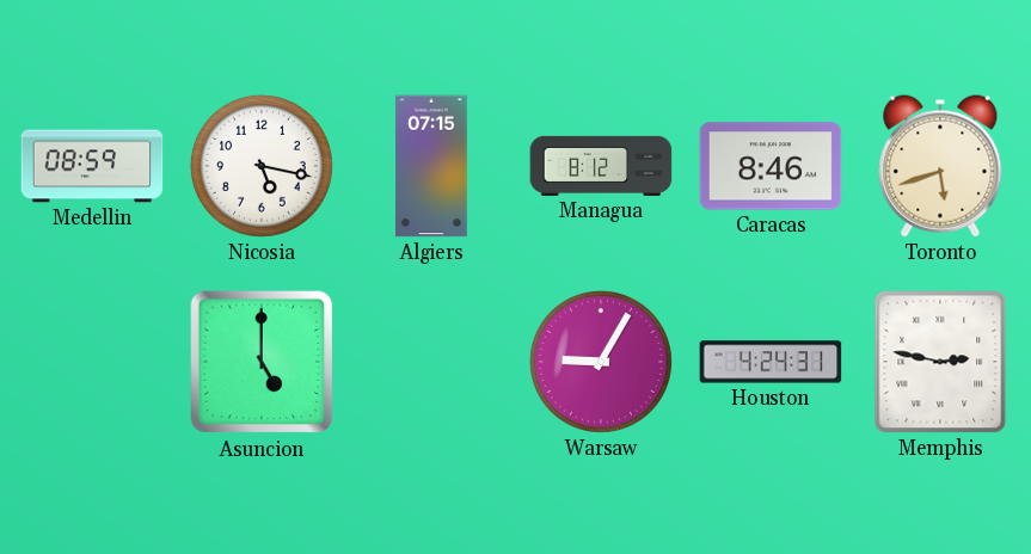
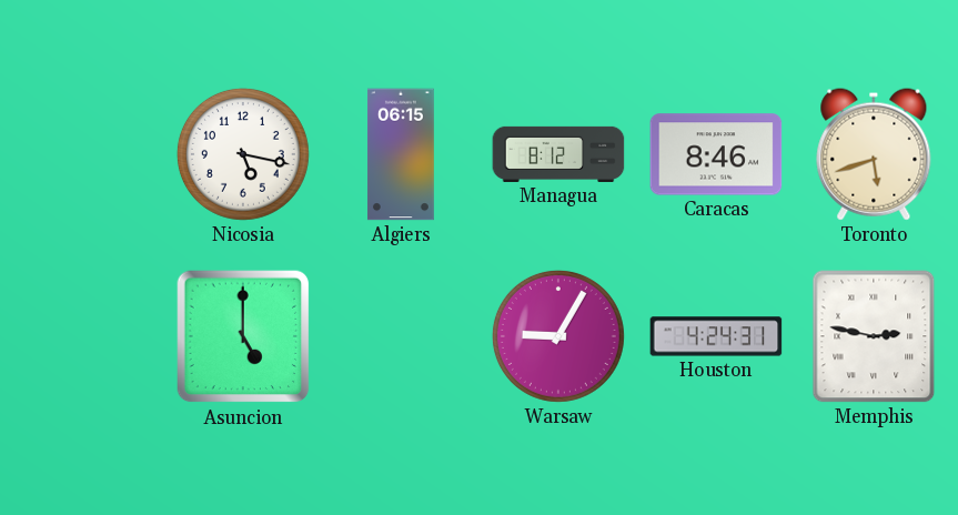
Medellin: 08:59 -> none
Algiers: 07:15 -> 06:15
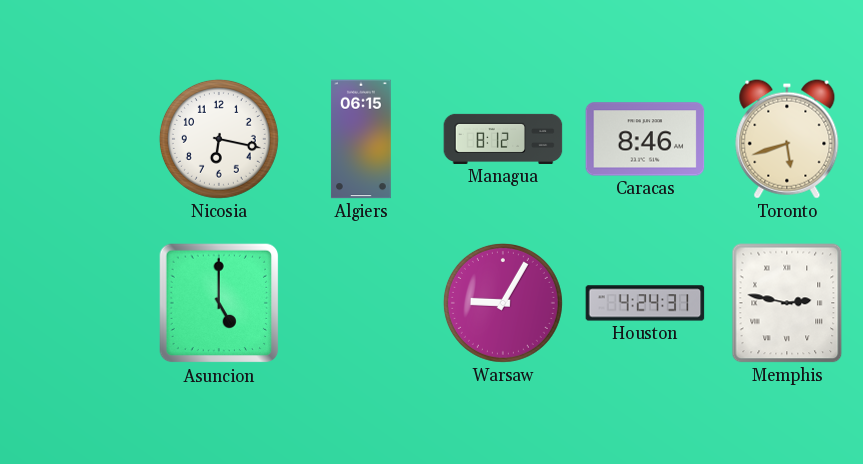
Nicosia: 5:17 -> 6:17
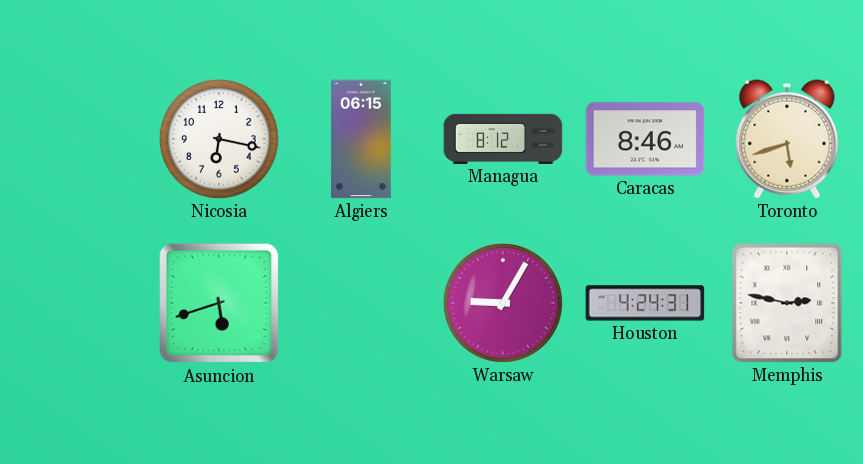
Asuncion: 5:00 -> 5:42
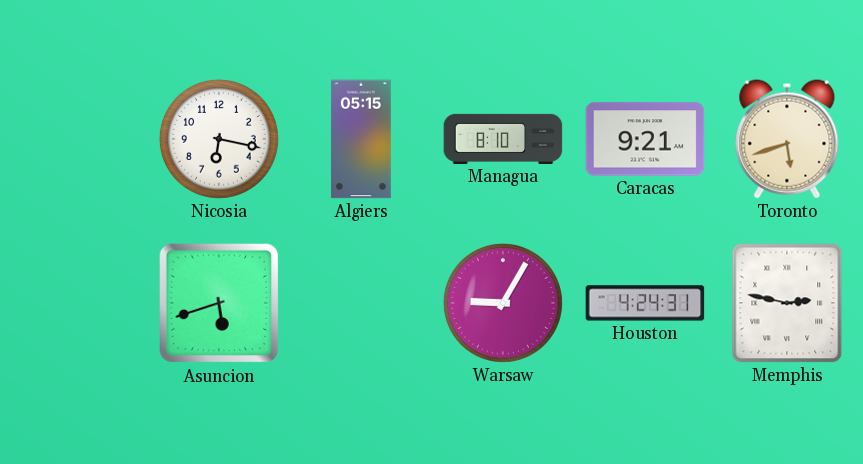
Algiers: 06:15 -> 05:15
Managua: 8:12 -> 8:10
Caracas: 8:46 -> 9:21
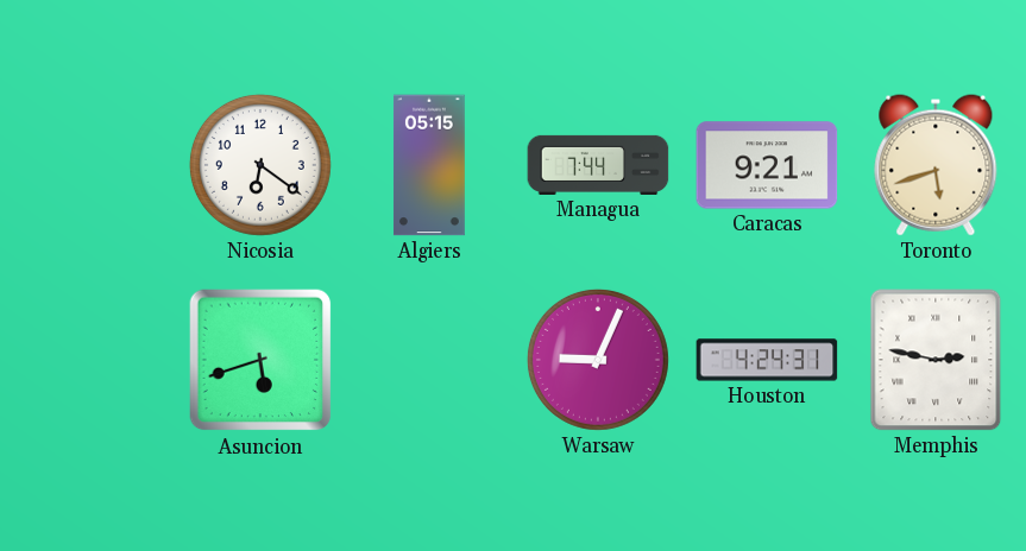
Nicosia: 6:17 -> 6:21
Managua: 8:10 -> 7:44
Warsaw: 9:05 -> 9:04
